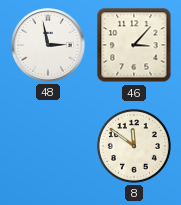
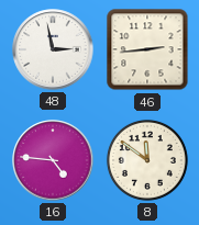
46: 3:07 -> 2:44
16: none -> 4:46
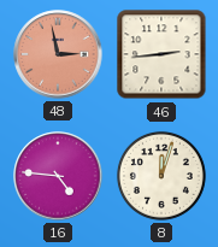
48 dial: white -> salmon
8: 11:51 -> 12:03
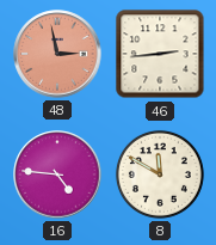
8: 12:03 -> 11:50
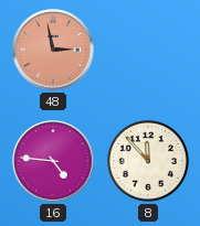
46: 2:44 -> none
8: 11:50 -> 11:53
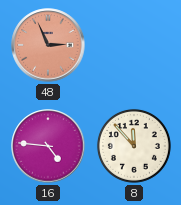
48: 2:58 -> 2:56
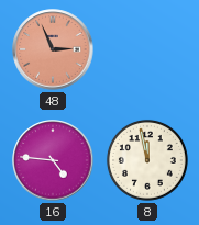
8: 11:53 -> 11:58
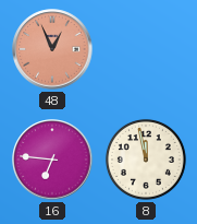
48: 2:56 -> 12:56
16: 4:46 -> 6:46
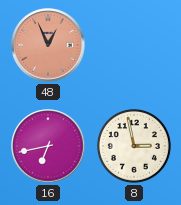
16: 6:46 -> 6:43
8: 11:58 -> 2:58
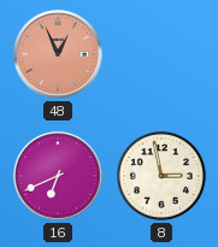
16: 6:43 -> 6:41
